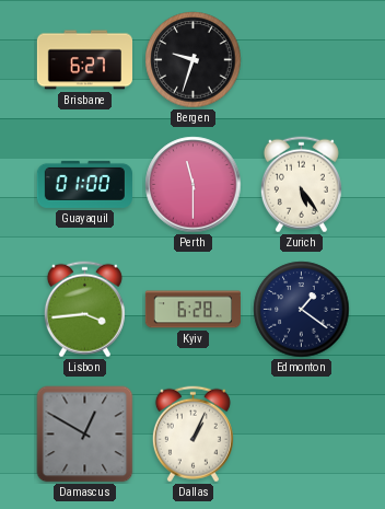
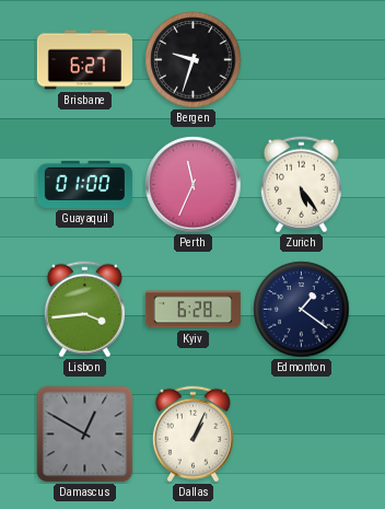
Perth: 11:30 -> 11:34
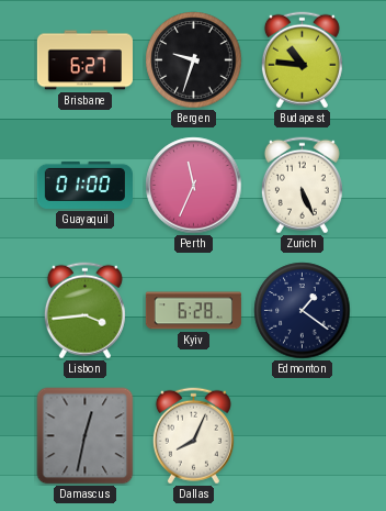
Budapest: none -> 10:46
Zurich: 5:24 -> 5:26
Damascus: 12:50 -> 12:32
Dallas: 1:04 -> 8:04
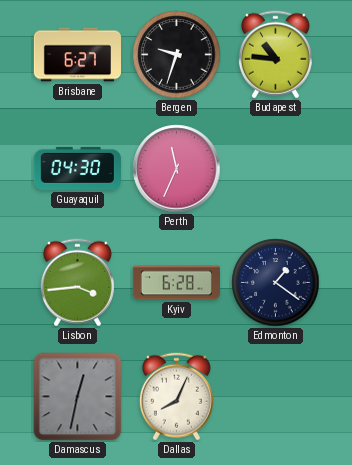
Guayaquil: 01:00 -> 04:30
Zurich: 5:26 -> none
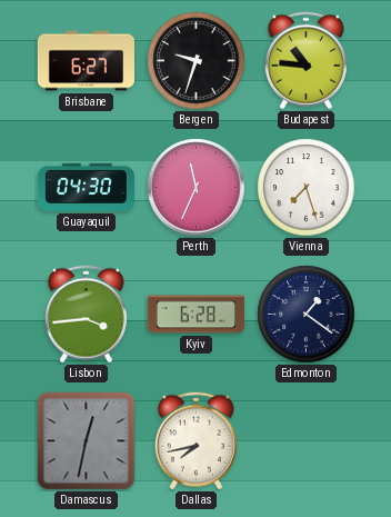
Vienna: none -> 7:27
Dallas: 8:04 -> 7:43
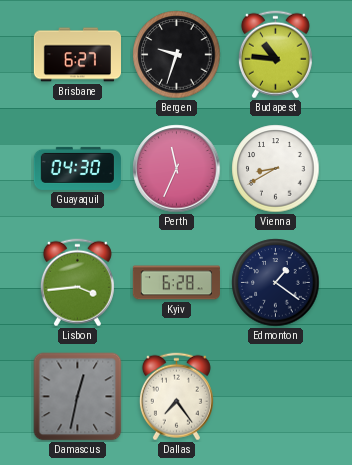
Vienna: 7:27 -> 8:40
Dallas: 7:43 -> 7:24
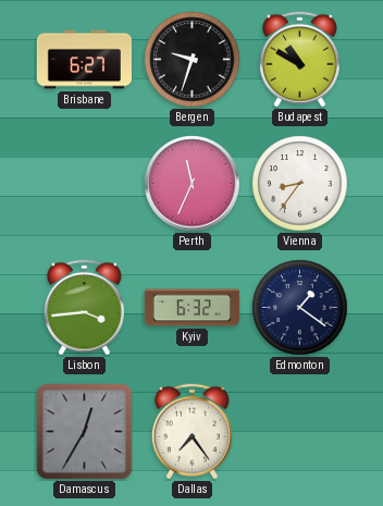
Budapest: 10:46 -> 10:50
Guayaquil: 04:30 -> none
Vienna: 8:40 -> 8:36
Kyiv: 6:28 -> 6:32
Damascus: 12:32 -> 12:35
